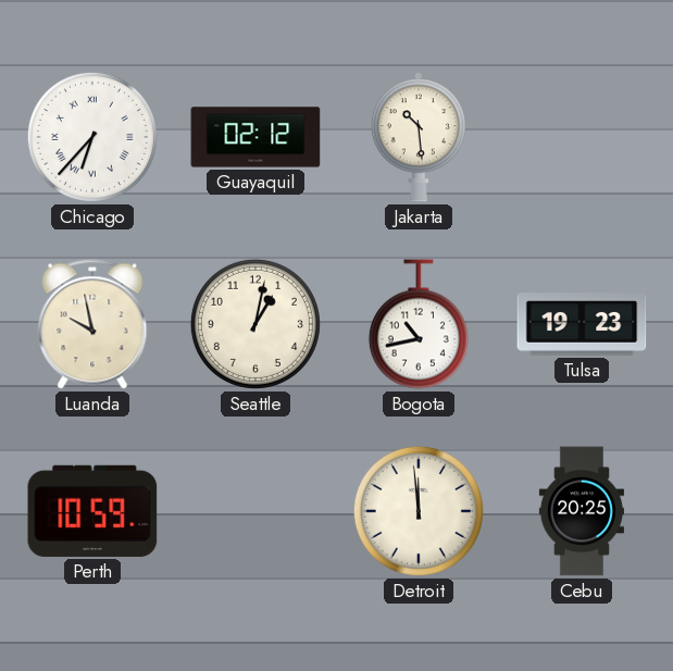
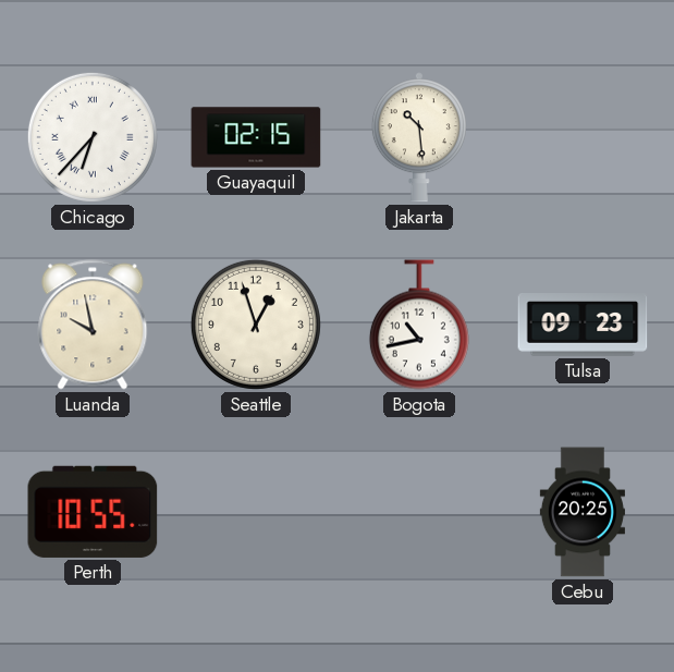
Guayaquil: 02:12 -> 02:15
Seattle: 1:02 -> 12:57
Tulsa: 19:23 -> 09:23
Perth: 10:59 -> 10:55
Detroit: 11:59 -> none
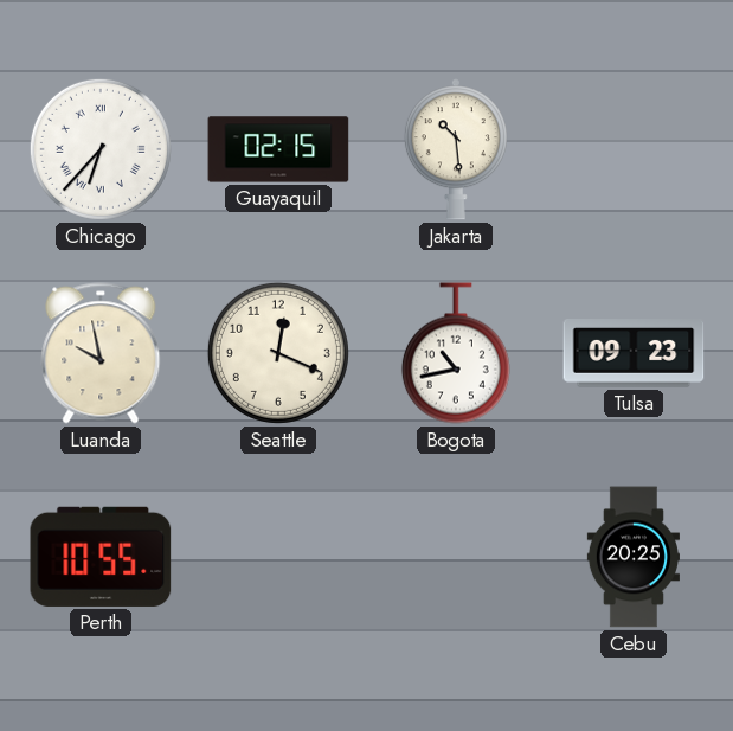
Seattle: 12:57 -> 12:19
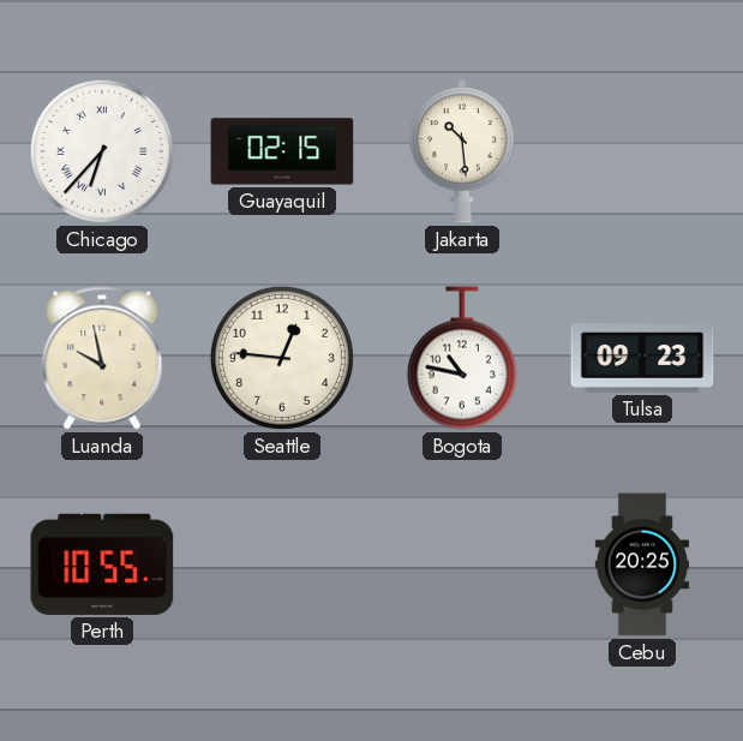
Seattle: 12:19 -> 12:46
Bogota: 10:43 -> 10:47
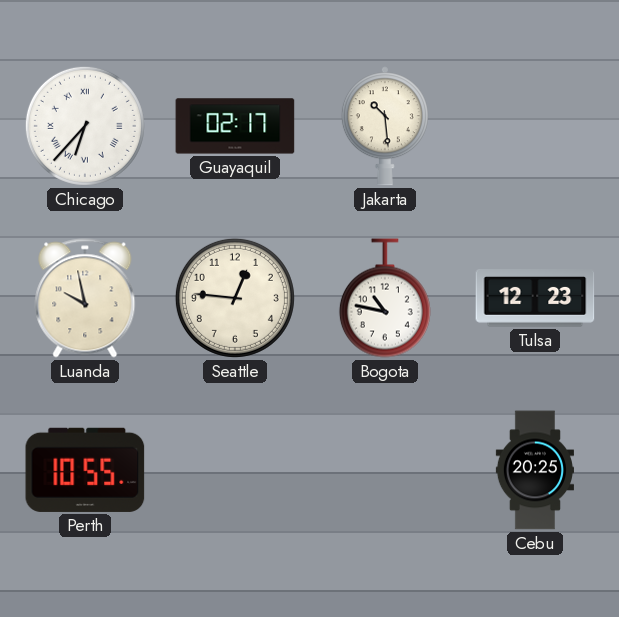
Guayaquil: 02:15 -> 02:17
Tulsa: 09:23 -> 12:23
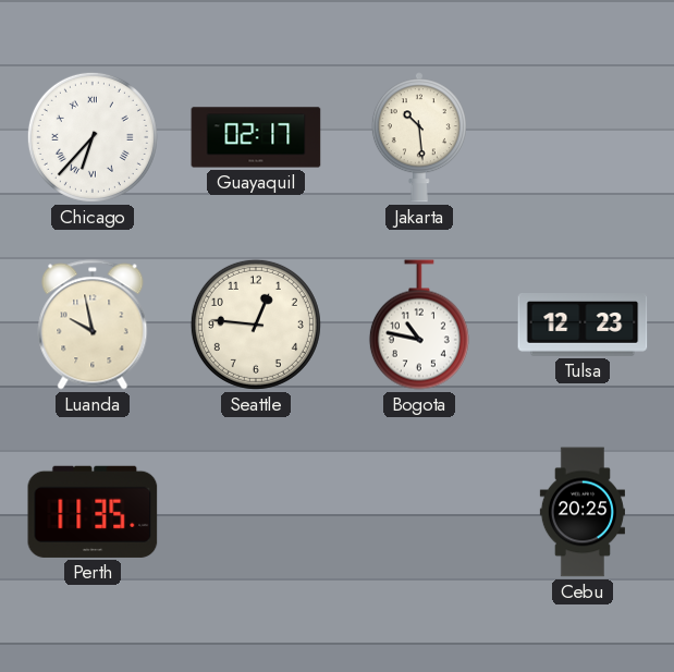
Perth: 10:55 -> 11:35
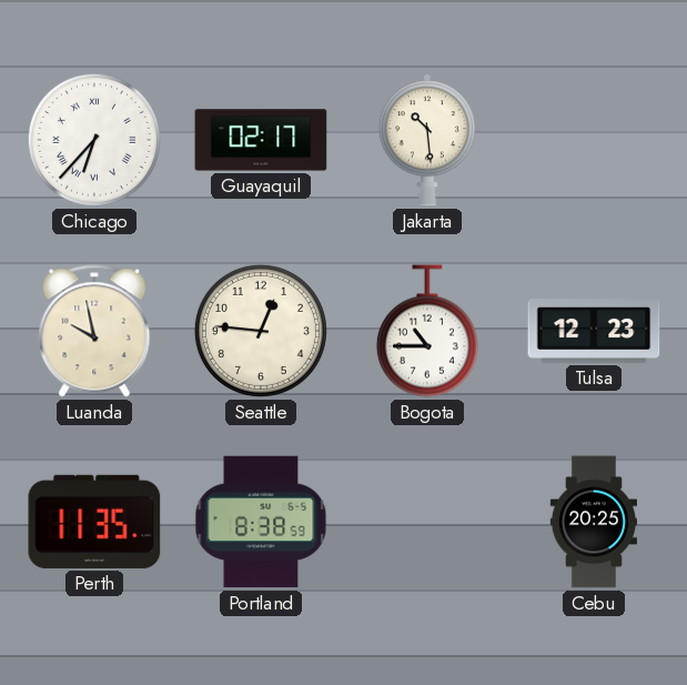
Bogota: 10:47 -> 10:45
Portland: none -> 8:38
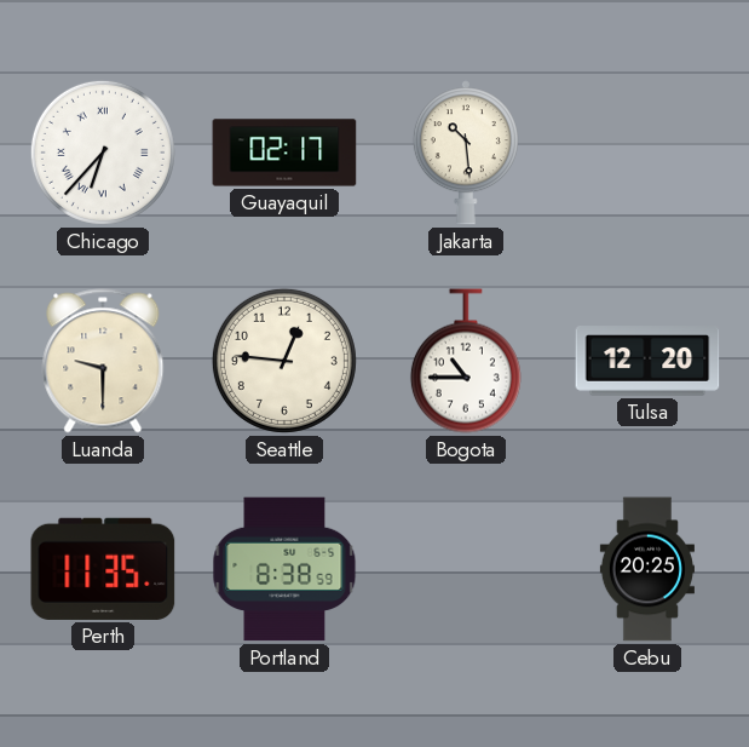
Luanda: 9:58 -> 9:30
Tulsa: 12:23 -> 12:20
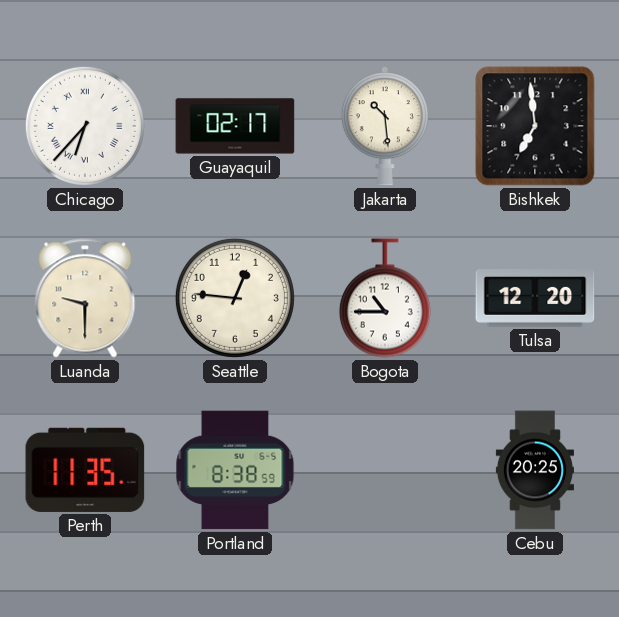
Bishkek: none -> 6:59
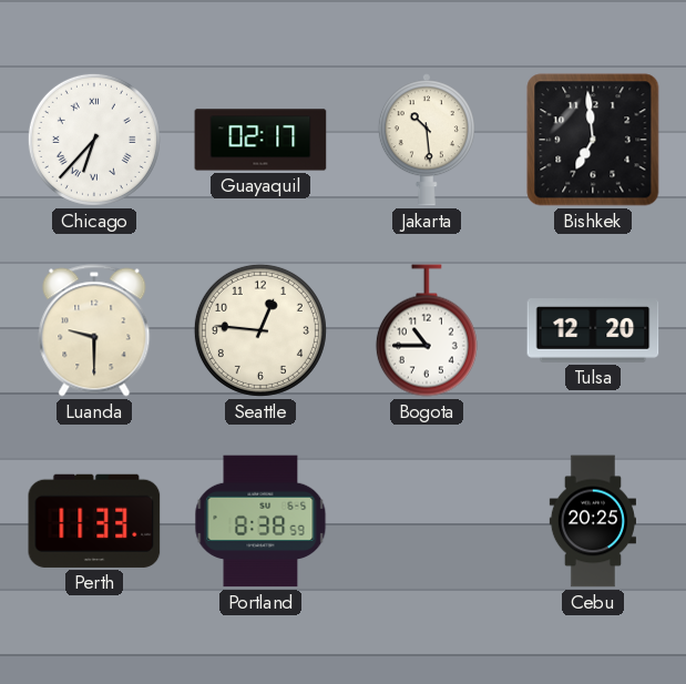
Perth: 11:35 -> 11:33
